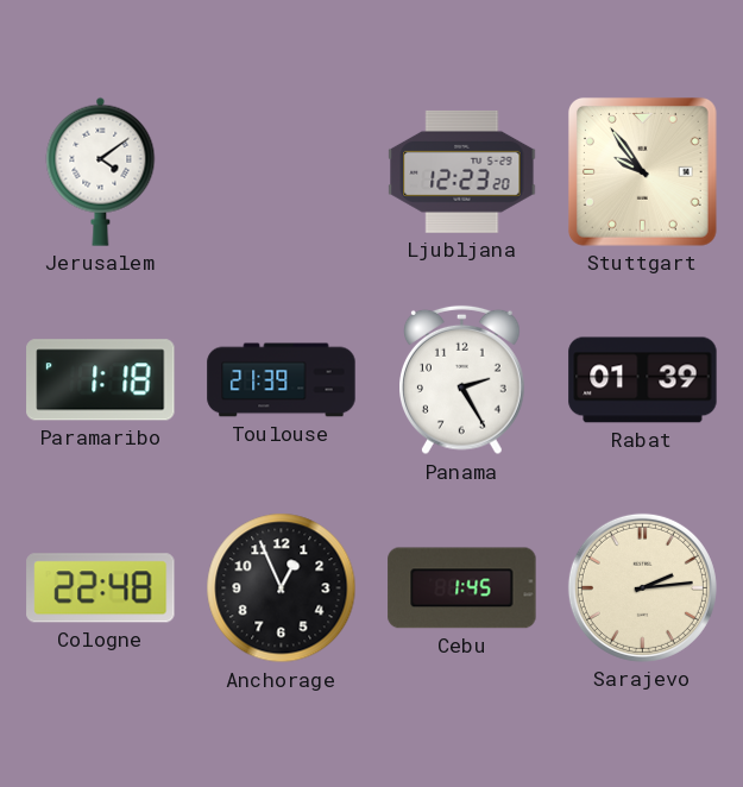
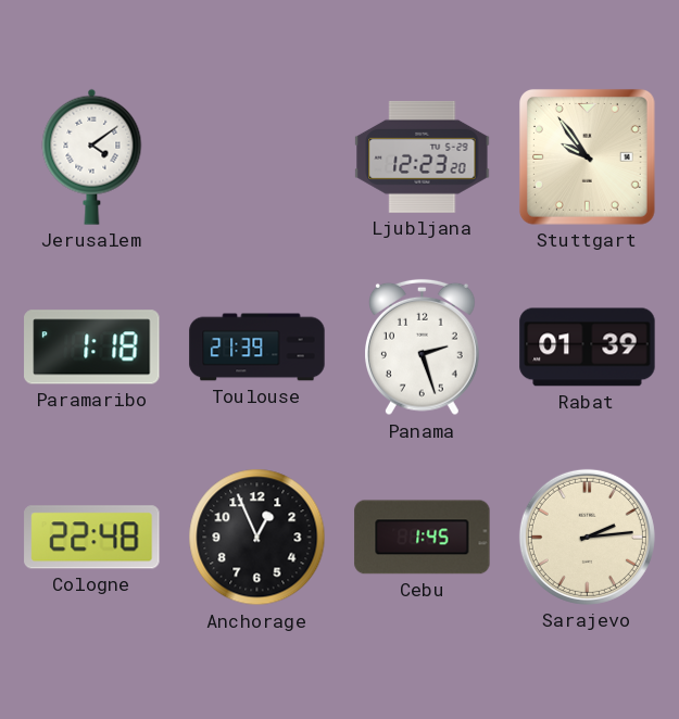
Panama: 2:25 -> 2:27
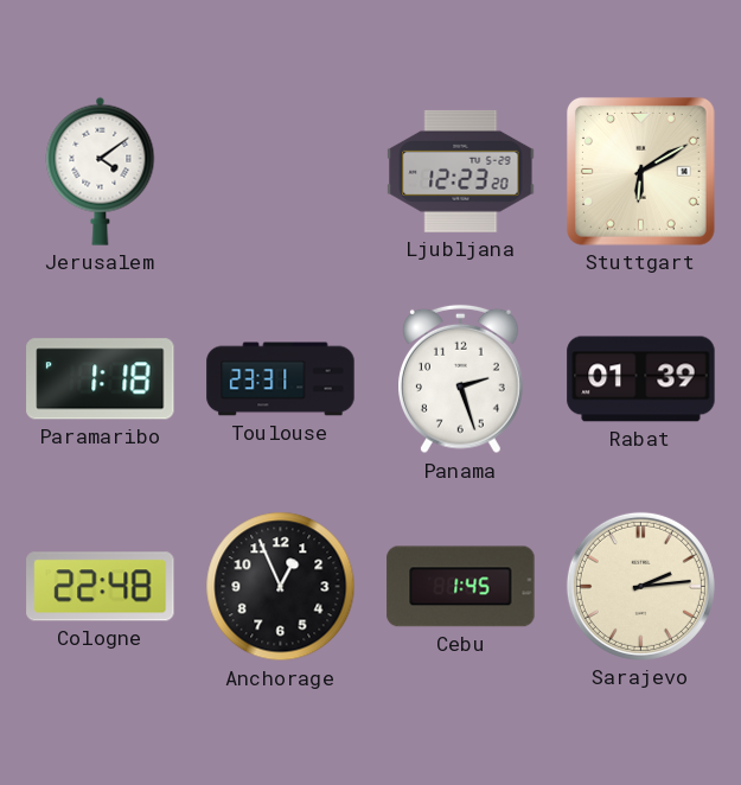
Stuttgart: 9:54 -> 6:10
Toulouse: 21:39 -> 23:31
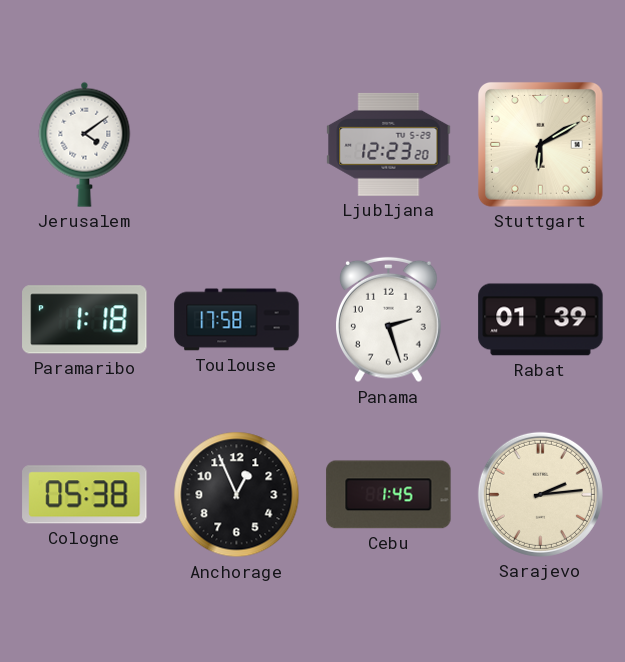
Toulouse: 23:31 -> 17:58
Cologne: 22:48 -> 05:38
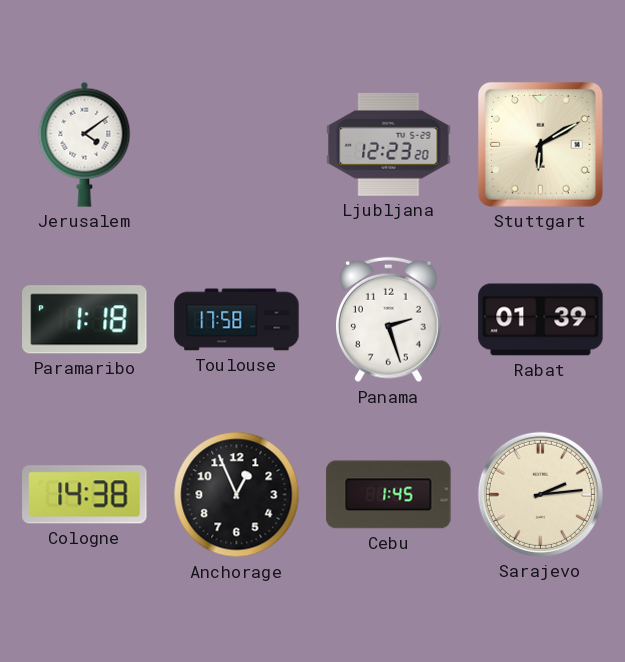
Cologne: 05:38 -> 14:38
